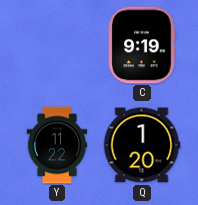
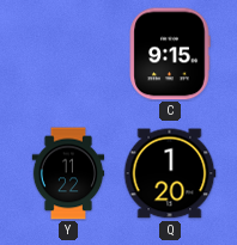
C: 9:19 -> 9:15
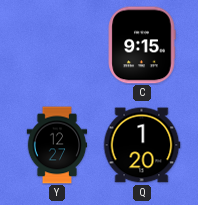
Y: 11:22 -> 12:27
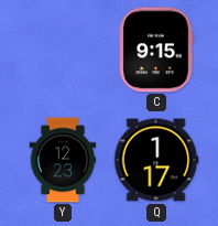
Y: 12:27 -> 12:23
Q: 1:20 -> 1:17
